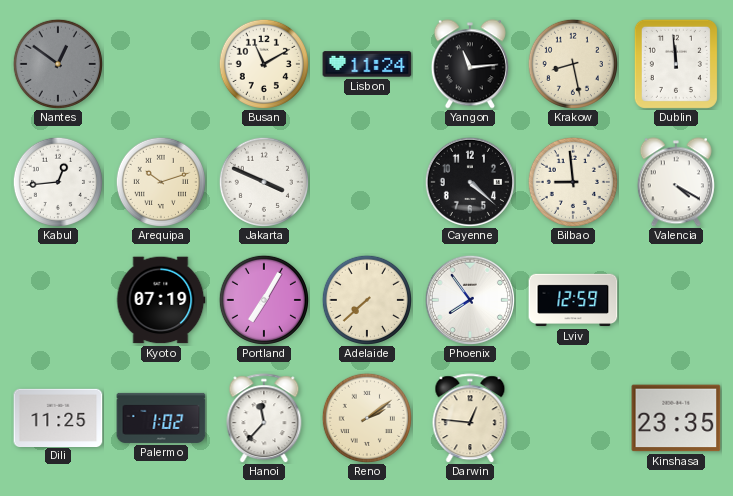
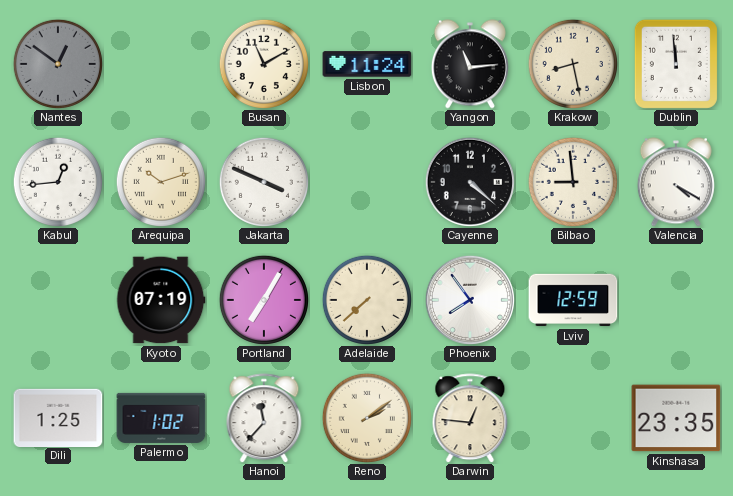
Dili: 11:25 -> 1:25
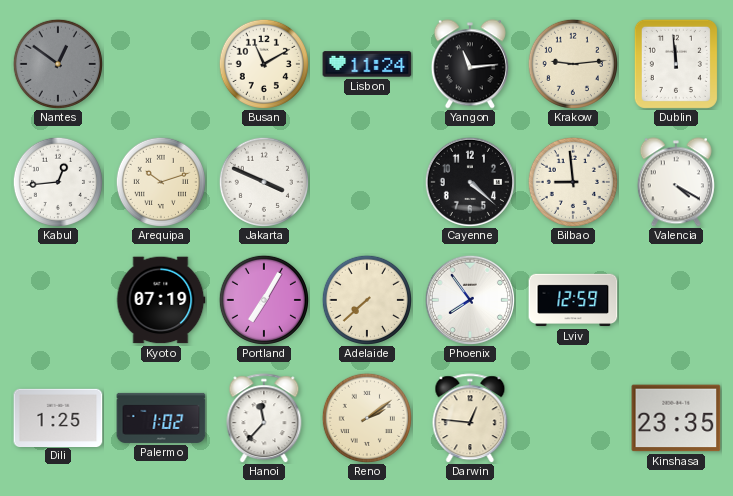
Krakow: 8:28 -> 9:14
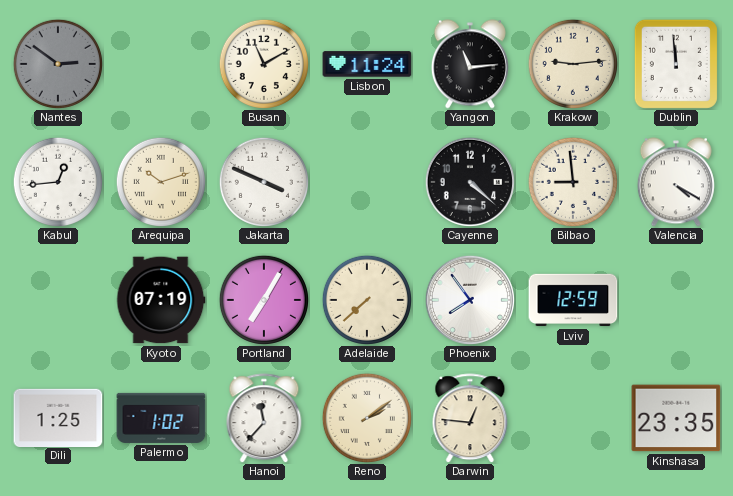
Nantes: 12:51 -> 2:51
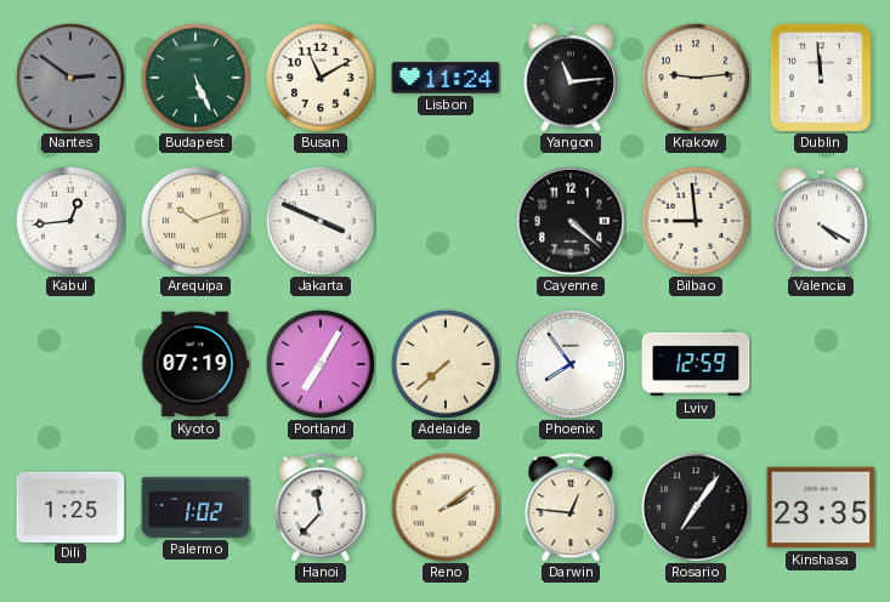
Budapest: none -> 5:26
Rosario: none -> 7:06
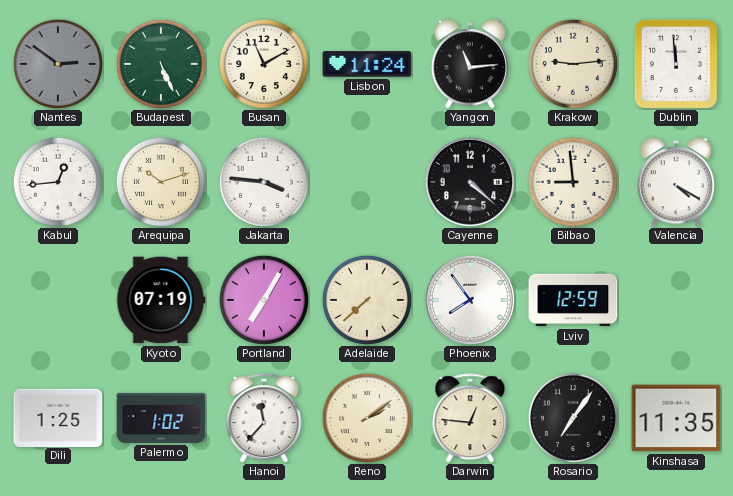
Jakarta: 3:49 -> 3:46
Kinshasa: 23:35 -> 11:35
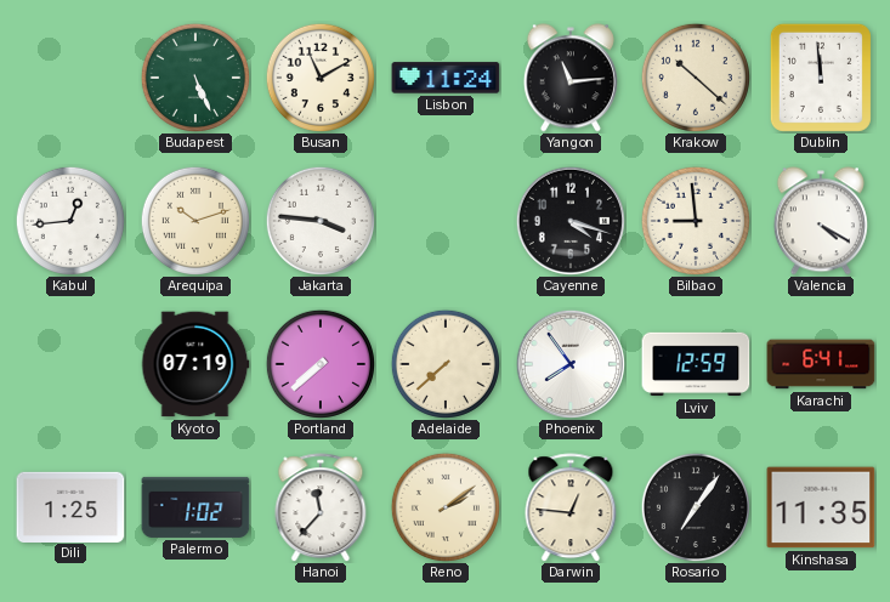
Nantes: 2:51 -> none
Krakow: 9:14 -> 10:22
Cayenne: 4:22 -> 4:18
Portland: 7:05 -> 7:38
Karachi: none -> 6:41
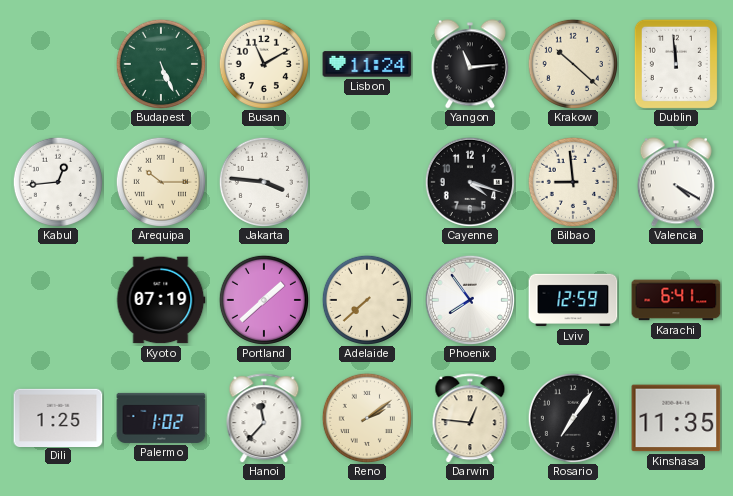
Arequipa: 10:12 -> 10:15
Portland: 7:38 -> 1:38
